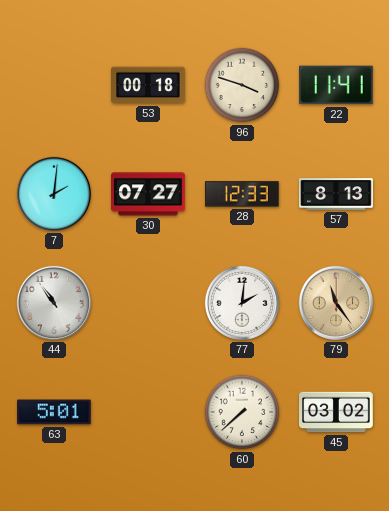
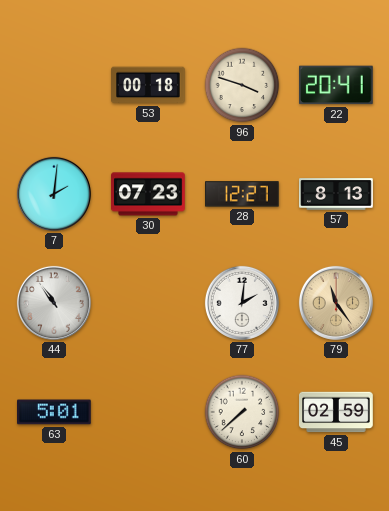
22: 11:41 -> 20:41
30: 07:27 -> 07:23
28: 12:33 -> 12:27
45: 03:02 -> 02:59
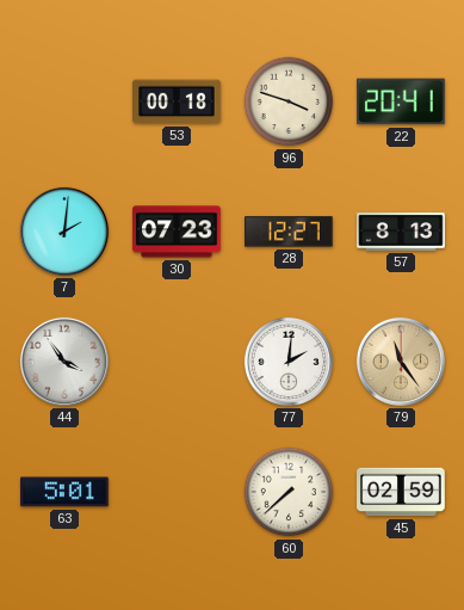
44: 10:54 -> 3:54
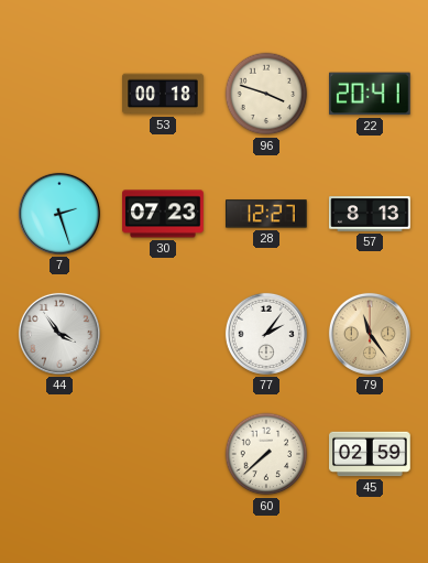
7: 2:01 -> 2:27
77: 2:01 -> 2:06
63: 5:01 -> none
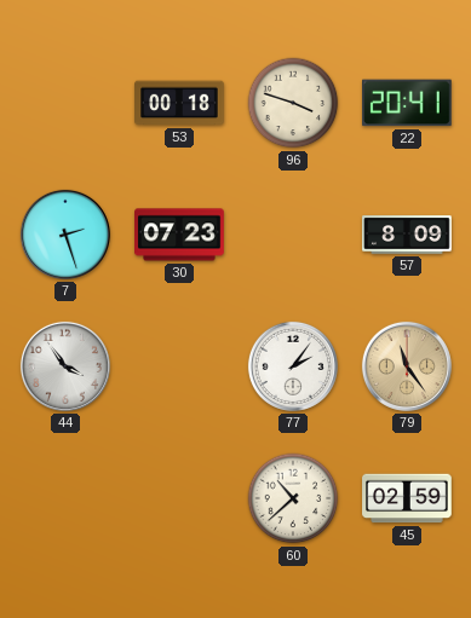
28: 12:27 -> none
57: 8:13 -> 8:09
60: 7:38 -> 10:38
